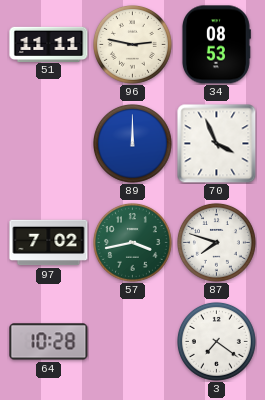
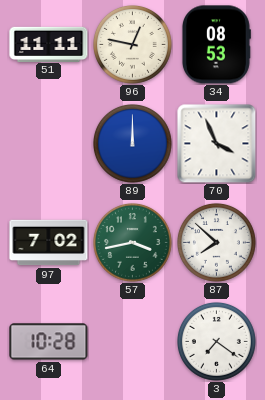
96: 2:47 -> 12:47
87: 7:48 -> 7:52
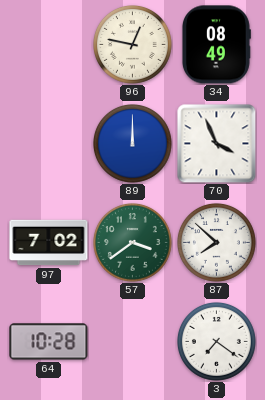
51: 11:11 -> none
34: 08:53 -> 08:49
57: 3:43 -> 3:39
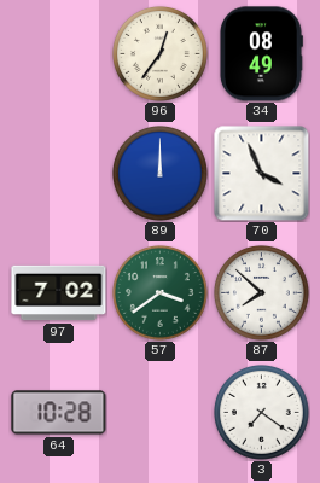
96: 12:47 -> 12:36
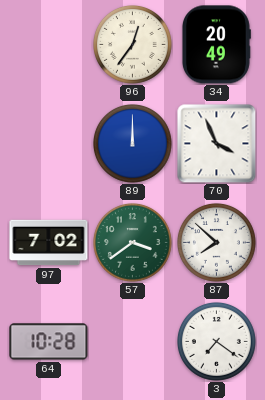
34: 08:49 -> 20:49
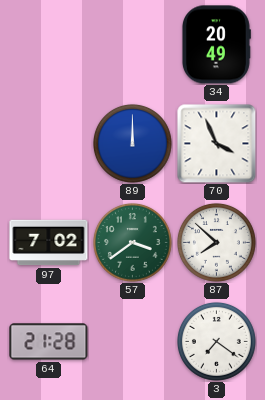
96: 12:36 -> none
64: 10:28 -> 21:28
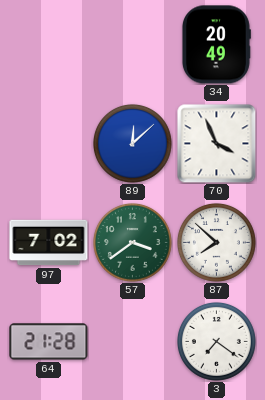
89: 12:00 -> 12:08
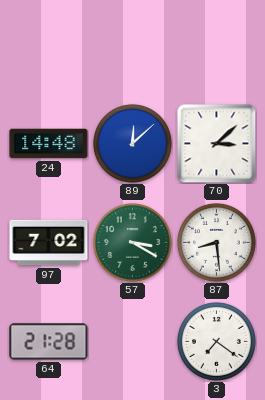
34: 20:49 -> none
24: none -> 14:48
70: 3:56 -> 3:08
57: 3:39 -> 3:20
87: 7:52 -> 8:29
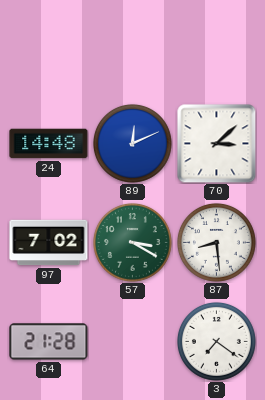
89: 12:08 -> 12:11
